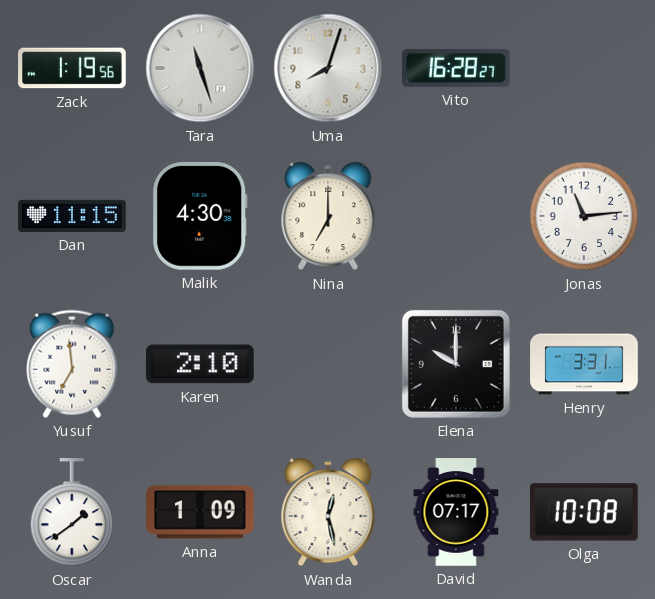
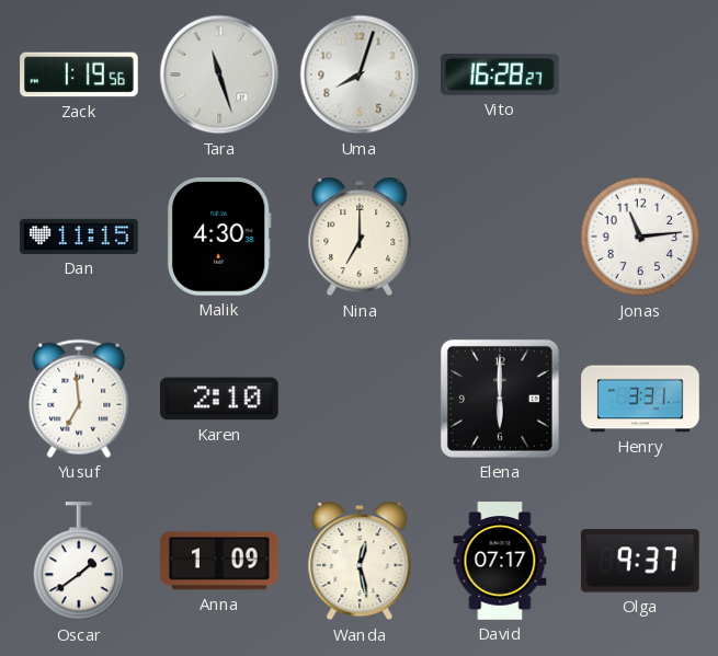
Elena: 10:00 -> 6:00
Olga: 10:08 -> 9:37
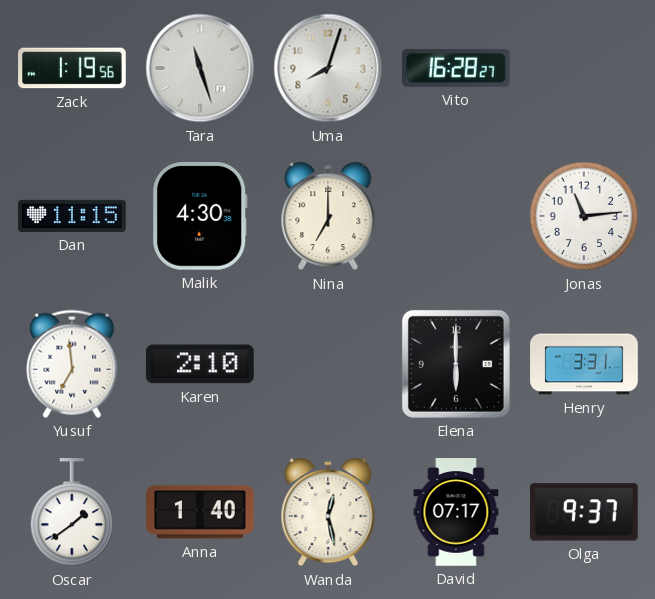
Anna: 1:09 -> 1:40
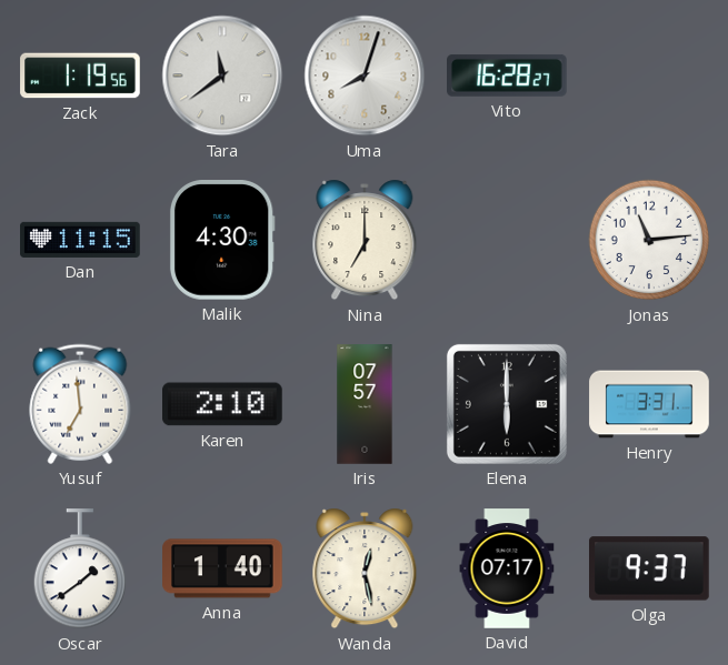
Tara: 11:27 -> 11:39
Iris: none -> 07:57
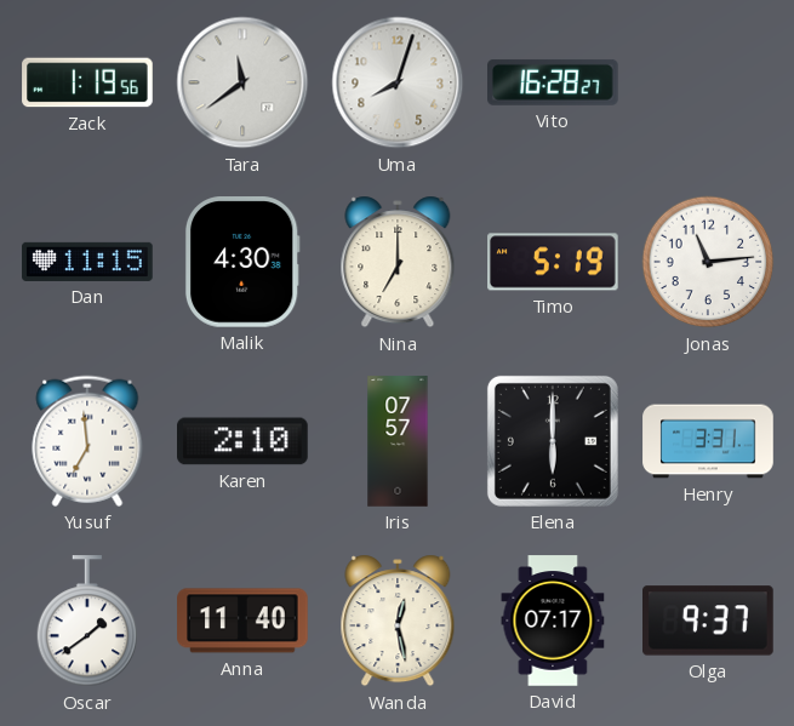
Timo: none -> 5:19
Anna: 1:40 -> 11:40
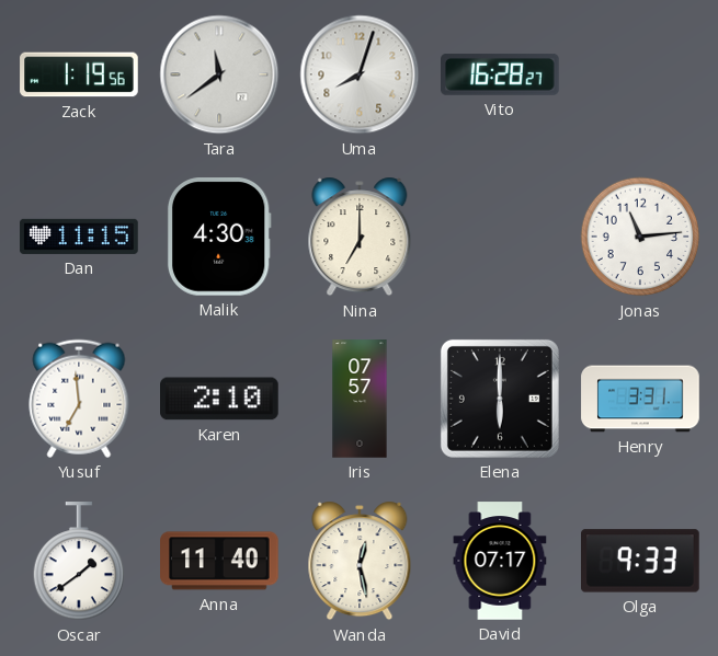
Timo: 5:19 -> none
Olga: 9:37 -> 9:33
